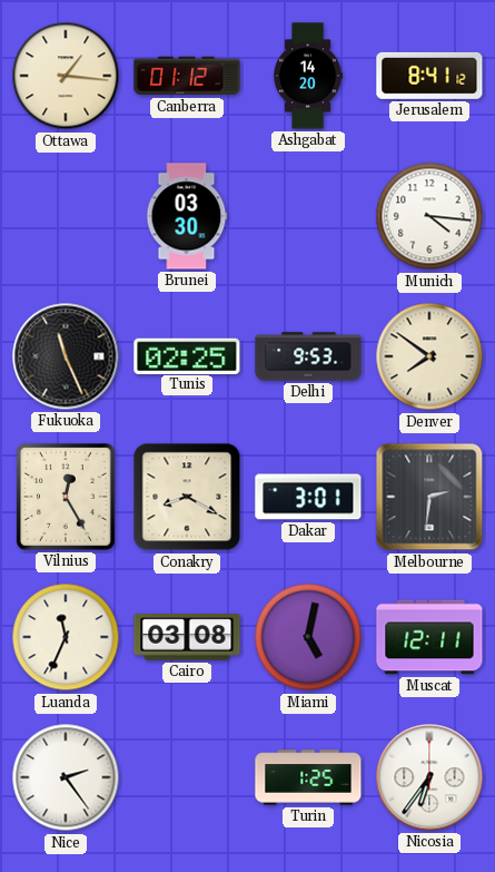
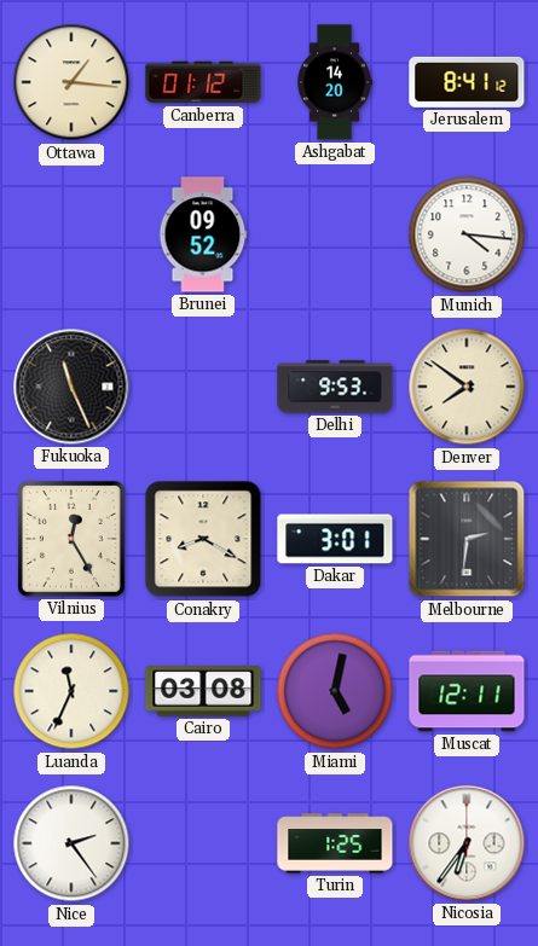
Brunei: 03:30 -> 09:52
Tunis: 02:25 -> none
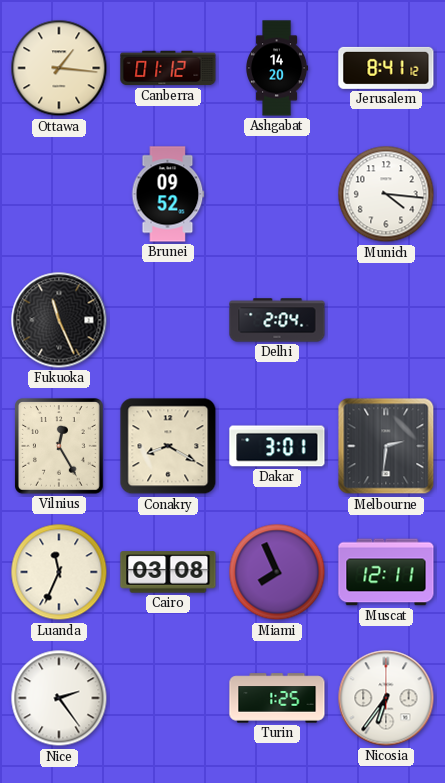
Delhi: 9:53 -> 2:04
Denver: 7:51 -> none
Miami: 5:02 -> 7:56
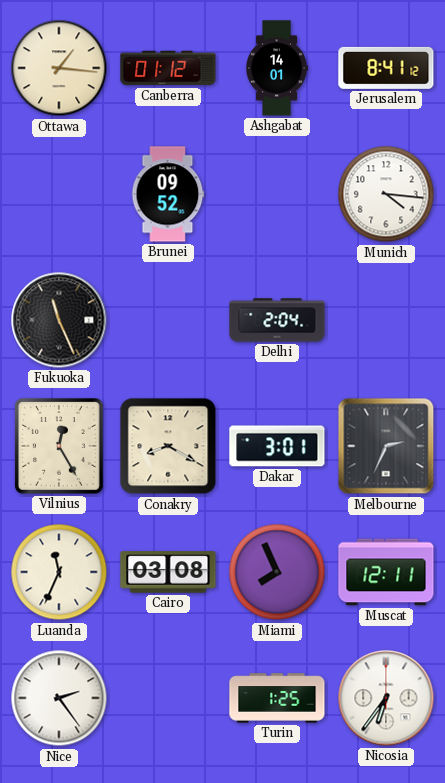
Ashgabat: 14:20 -> 14:01
Melbourne: 2:31 -> 2:34
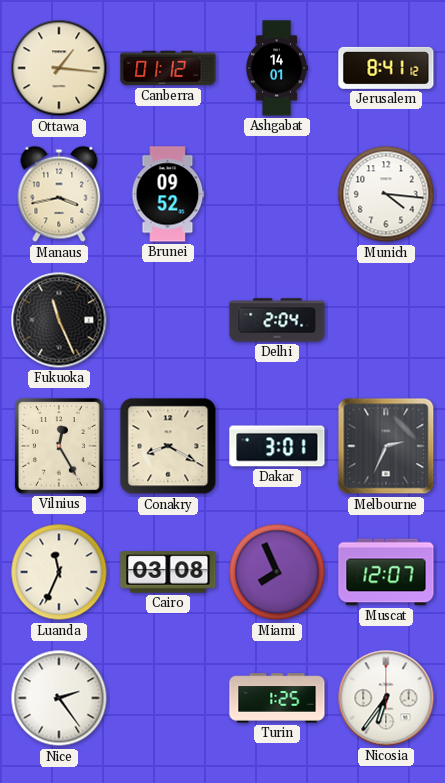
Manaus: none -> 3:43
Muscat: 12:11 -> 12:07
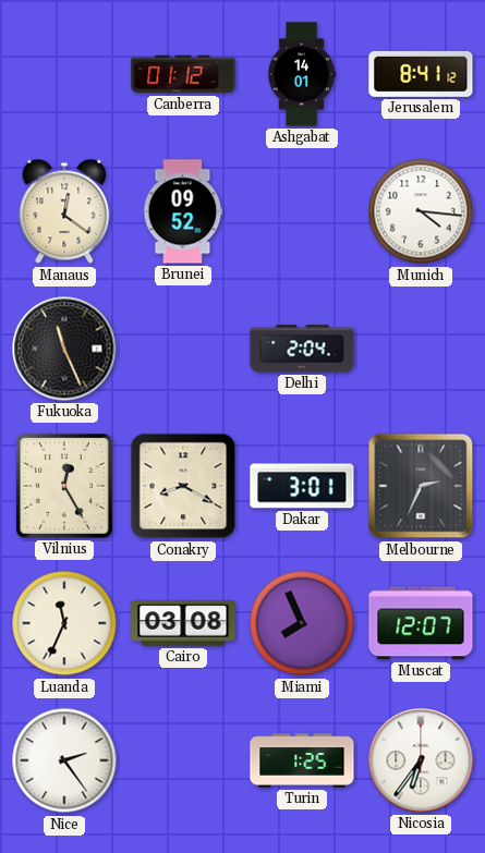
Ottawa: 1:16 -> none
Manaus: 3:43 -> 12:21
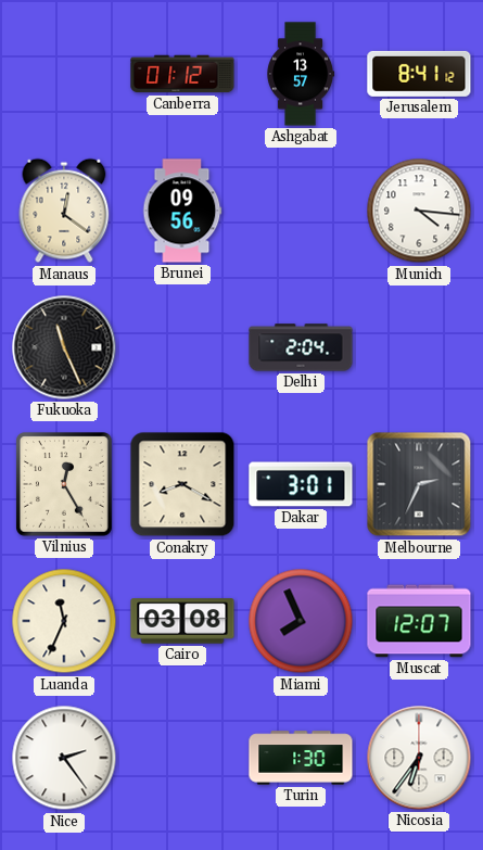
Ashgabat: 14:01 -> 13:57
Brunei: 09:52 -> 09:56
Turin: 1:25 -> 1:30
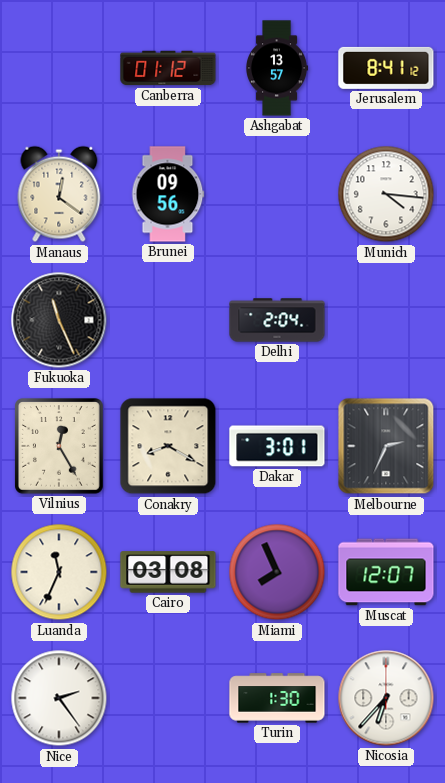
Nicosia: 6:36 -> 6:37
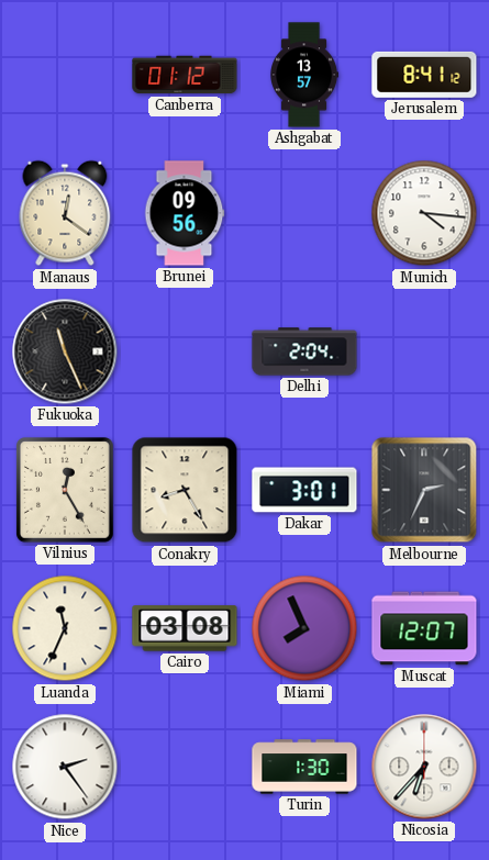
Conakry: 8:20 -> 8:25
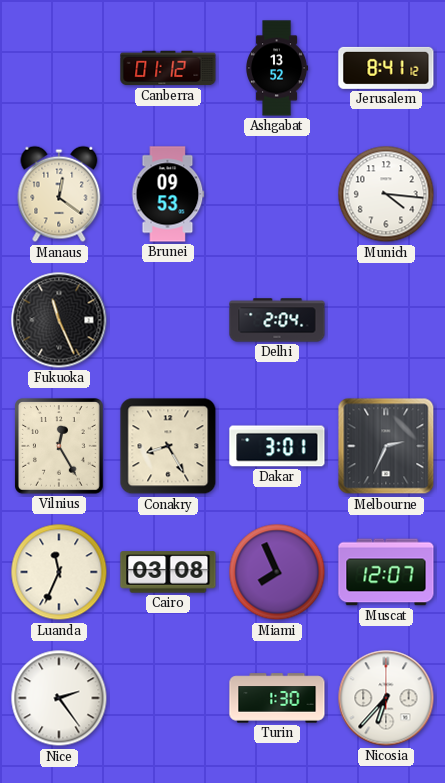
Ashgabat: 13:57 -> 13:52
Brunei: 09:56 -> 09:53
